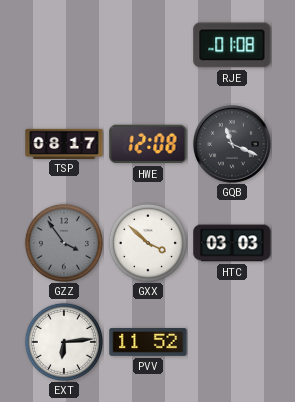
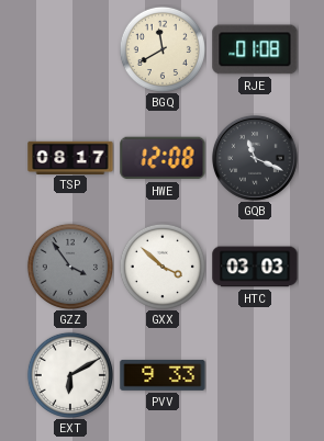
BGQ: none -> 11:40
EXT: 6:14 -> 6:10
PVV: 11:52 -> 9:33
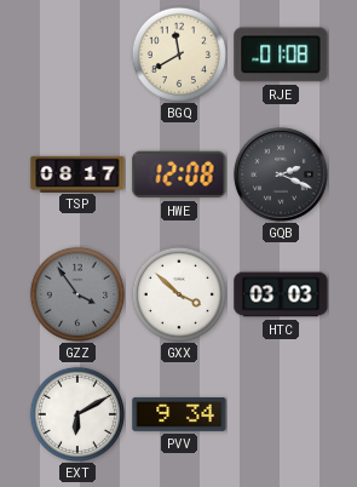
GQB: 11:19 -> 2:19
PVV: 9:33 -> 9:34
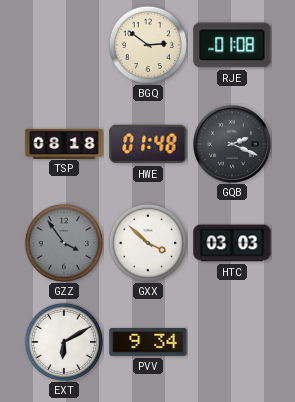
BGQ: 11:40 -> 2:51
TSP: 08:17 -> 08:18
HWE: 12:08 -> 01:48
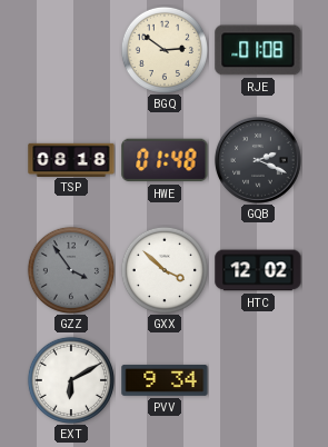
HTC: 03:03 -> 12:02
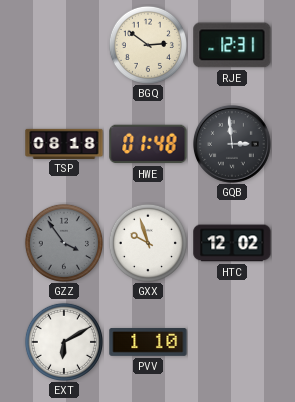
RJE: 01:08 -> 12:31
GQB: 2:19 -> 2:59
GXX: 3:52 -> 9:57
PVV: 9:34 -> 1:10
